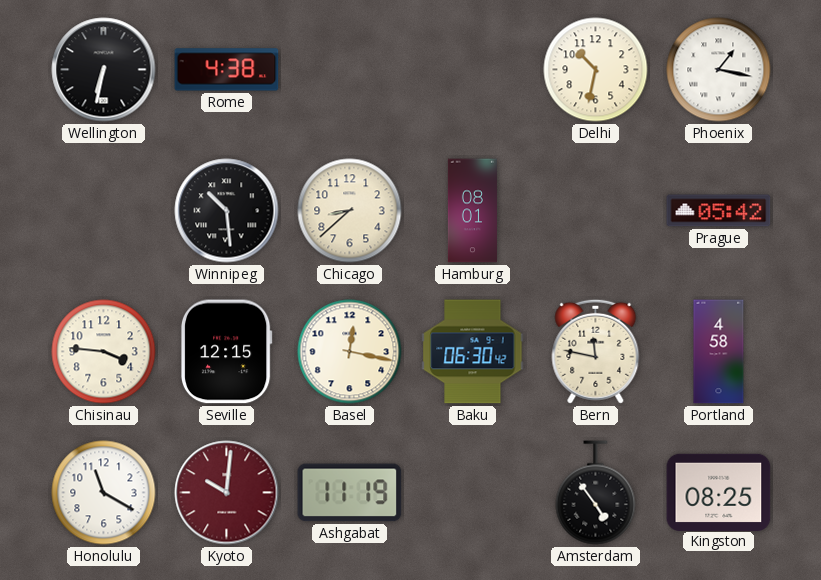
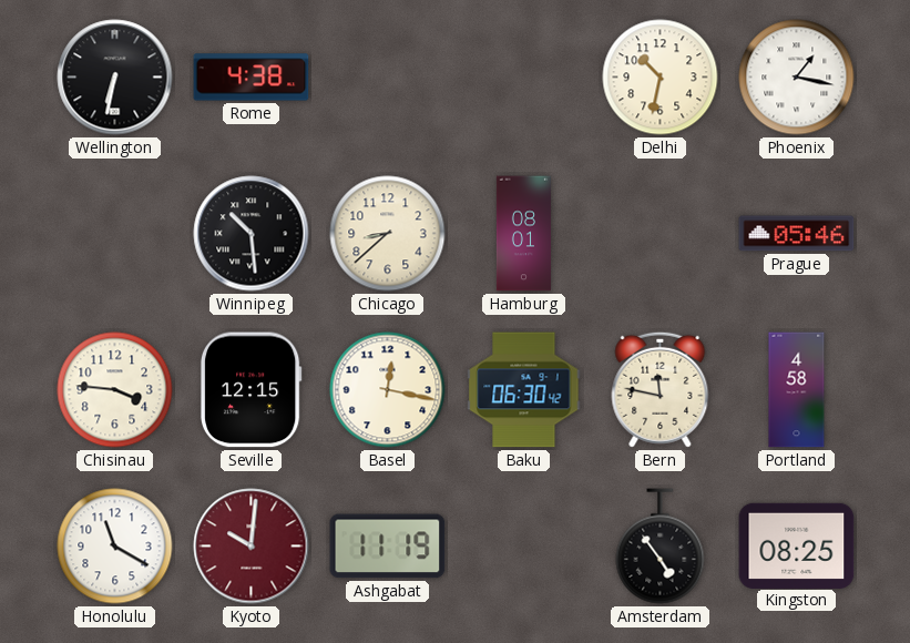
Prague: 05:42 -> 05:46
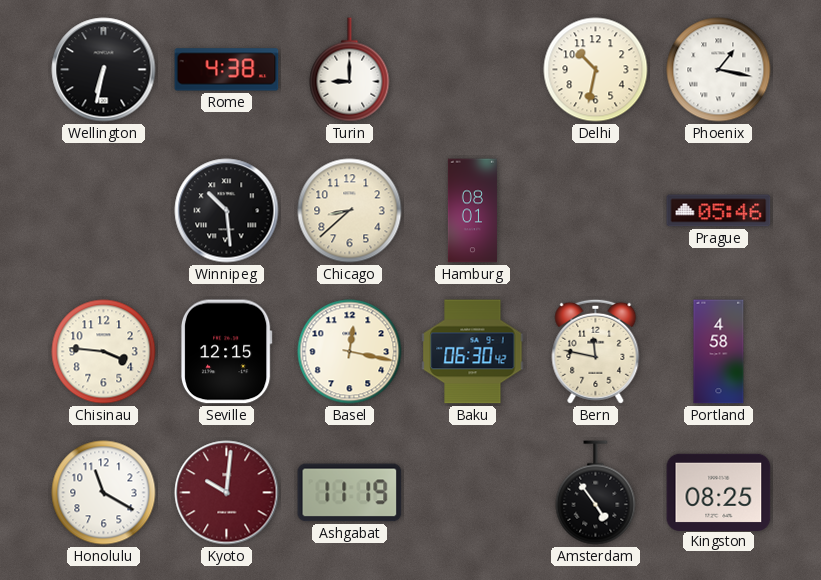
Turin: none -> 9:00
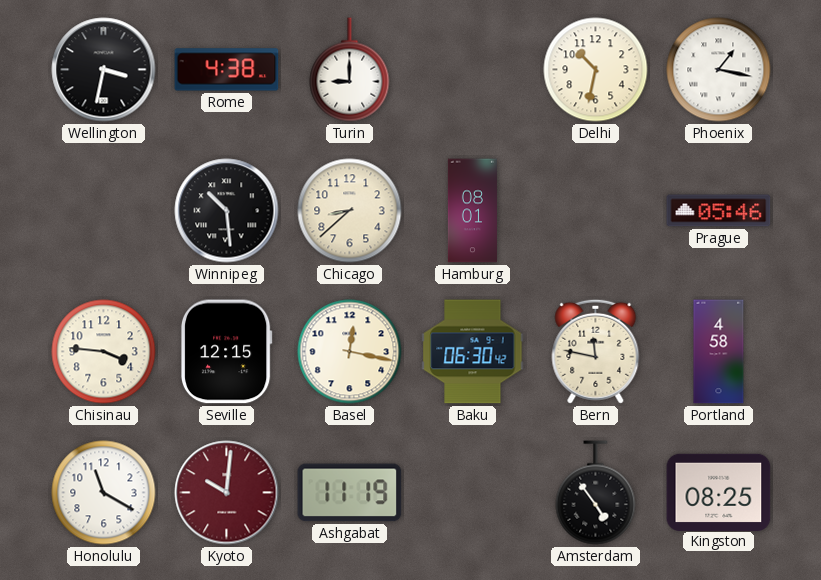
Wellington: 6:32 -> 3:32
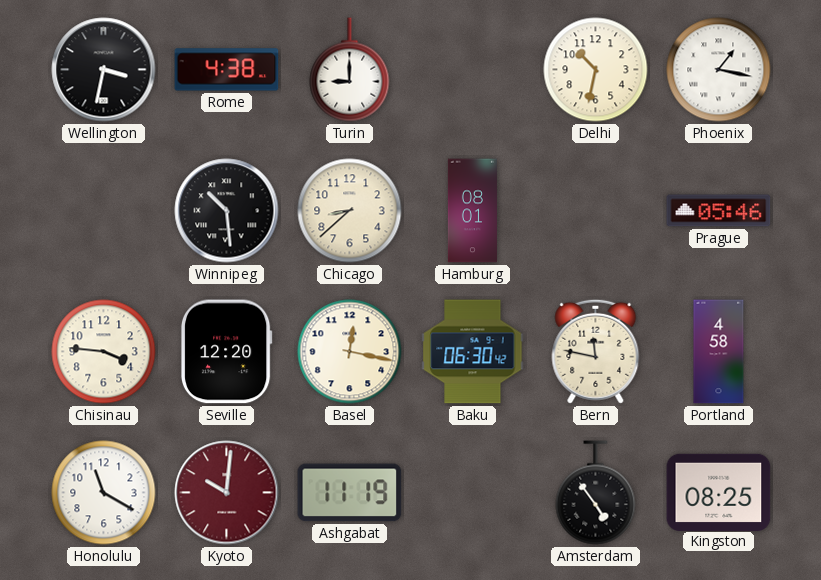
Seville: 12:15 -> 12:20
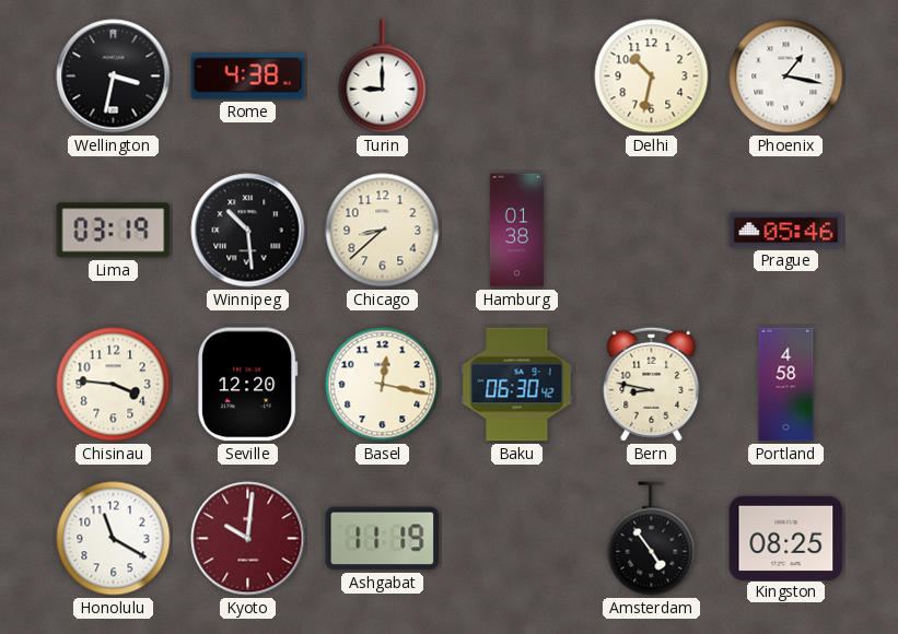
Lima: none -> 03:19
Hamburg: 08:01 -> 01:38
Bern: 11:47 -> 8:47
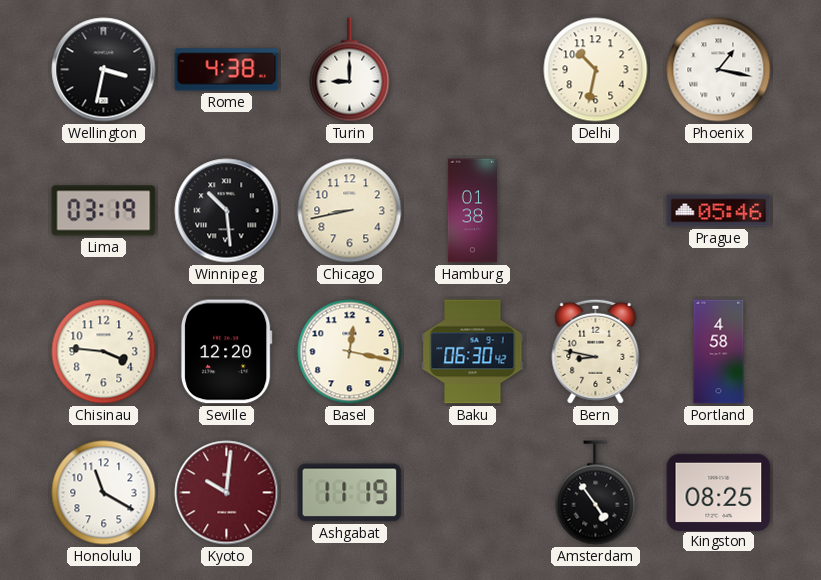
Chicago: 8:38 -> 8:43
